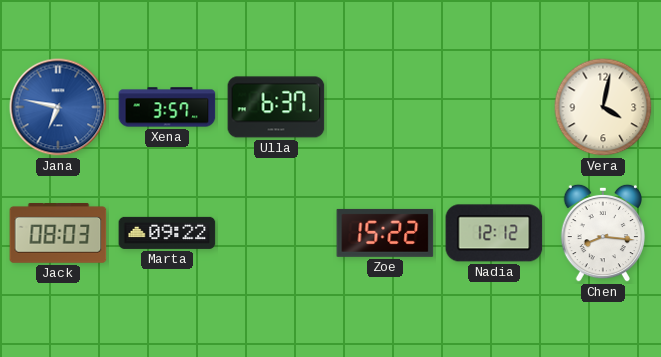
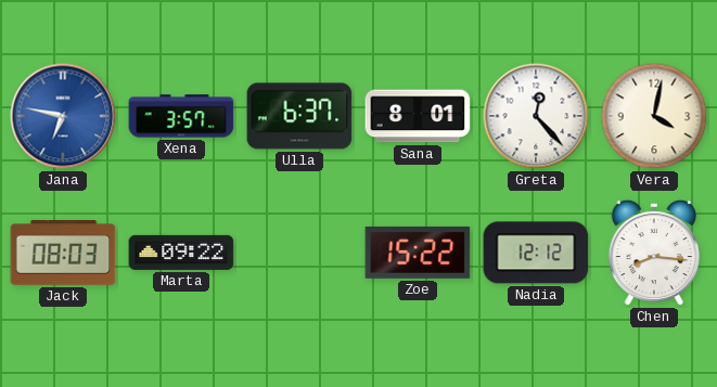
Sana: none -> 8:01
Greta: none -> 12:23
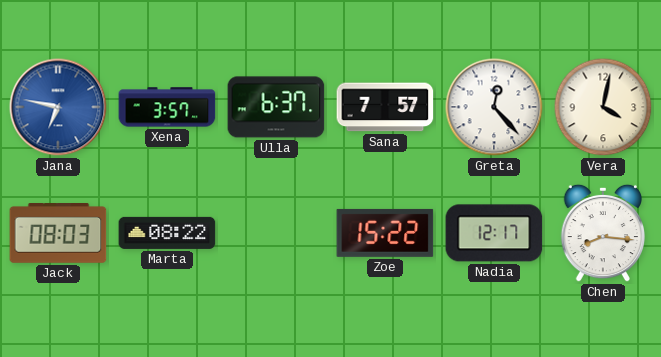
Sana: 8:01 -> 7:57
Marta: 09:22 -> 08:22
Nadia: 12:12 -> 12:17
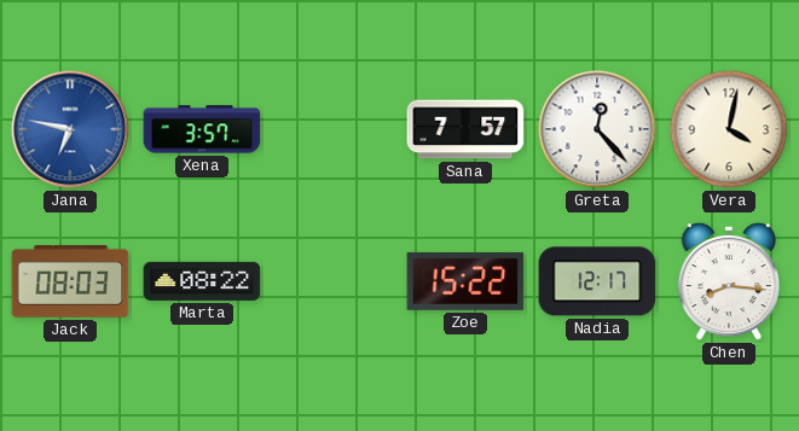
Ulla: 6:37 -> none
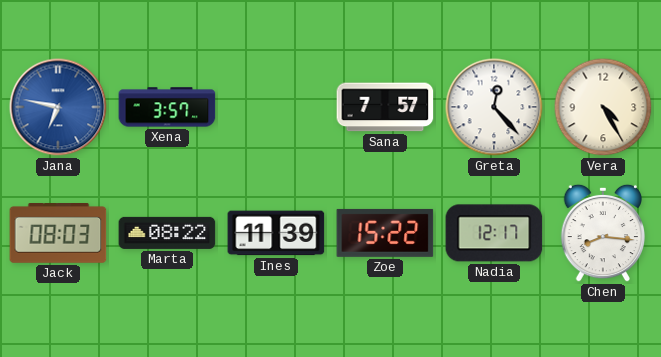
Vera: 4:02 -> 4:25
Ines: none -> 11:39
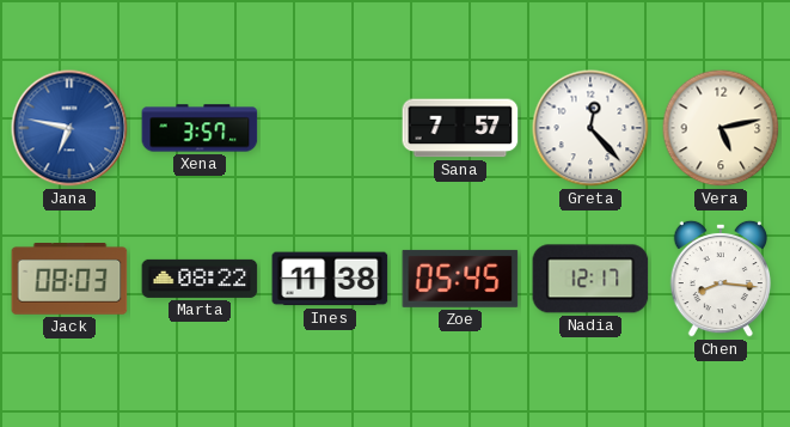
Vera: 4:25 -> 5:13
Ines: 11:39 -> 11:38
Zoe: 15:22 -> 05:45
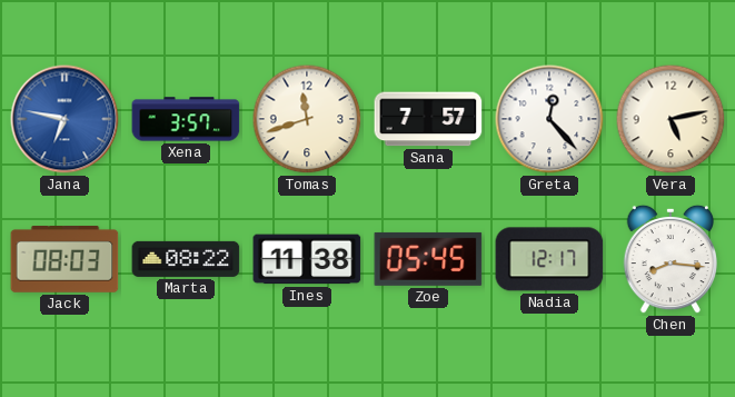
Tomas: none -> 11:42
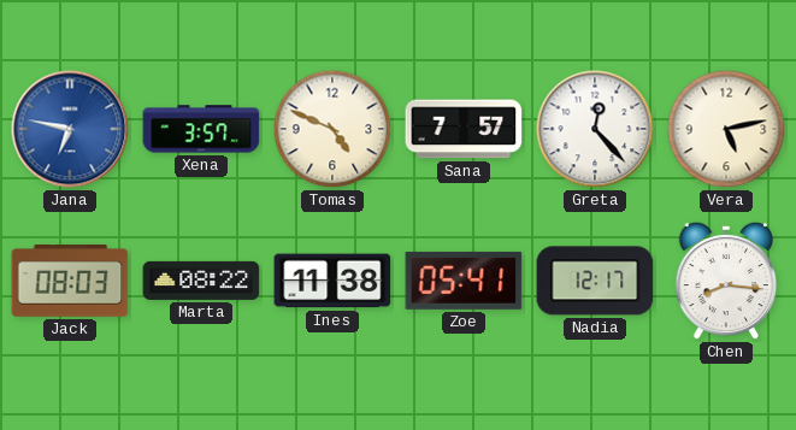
Tomas: 11:42 -> 4:49
Zoe: 05:45 -> 05:41
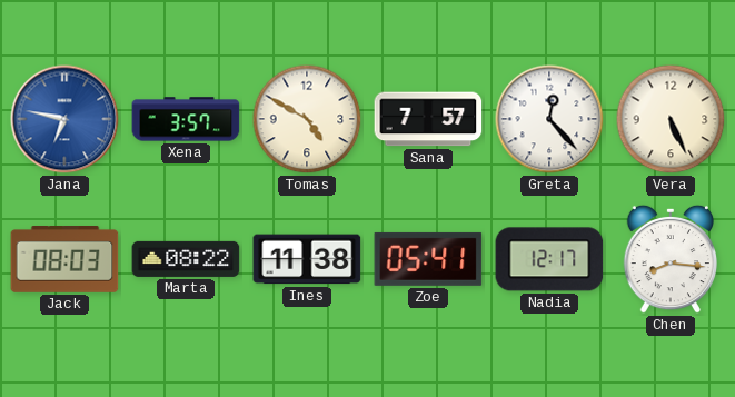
Tomas: 4:49 -> 4:50
Vera: 5:13 -> 5:26
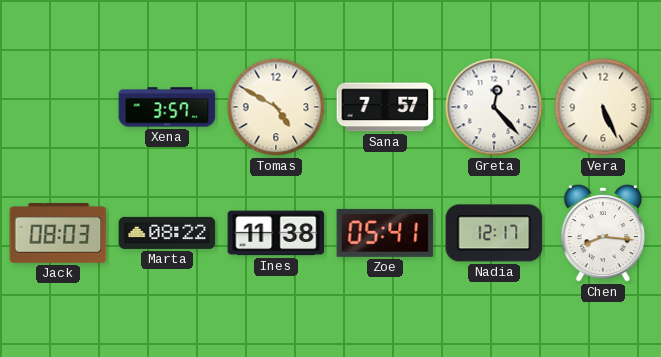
Jana: 6:47 -> none
